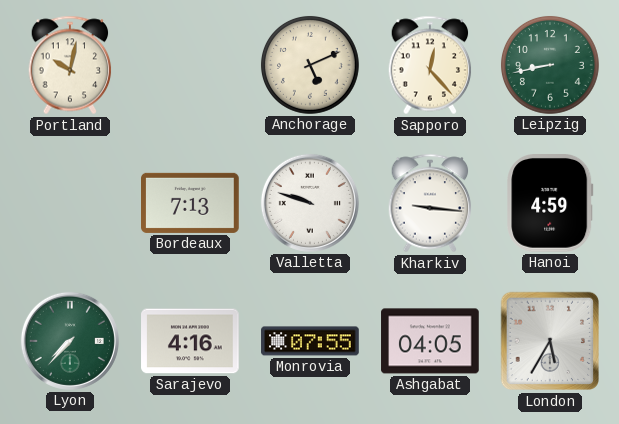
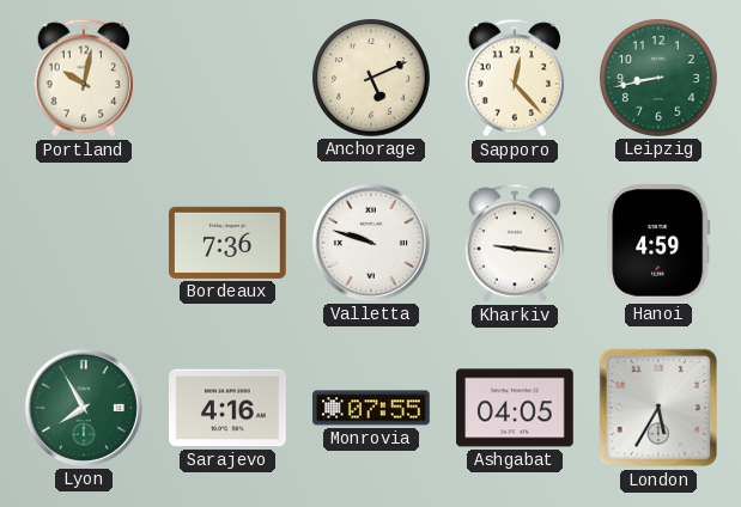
Bordeaux: 7:13 -> 7:36
Lyon: 7:37 -> 7:55
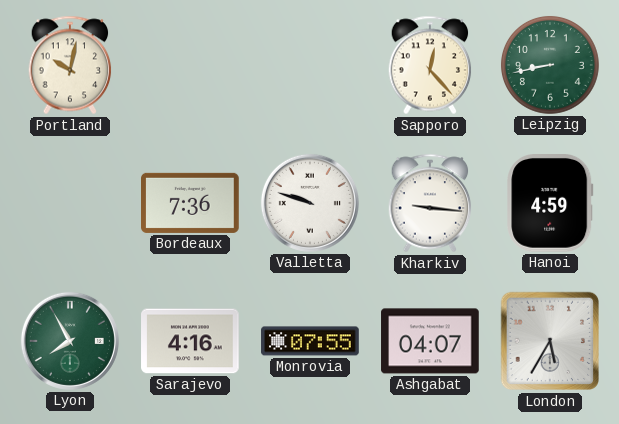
Anchorage: 5:11 -> none
Ashgabat: 04:05 -> 04:07
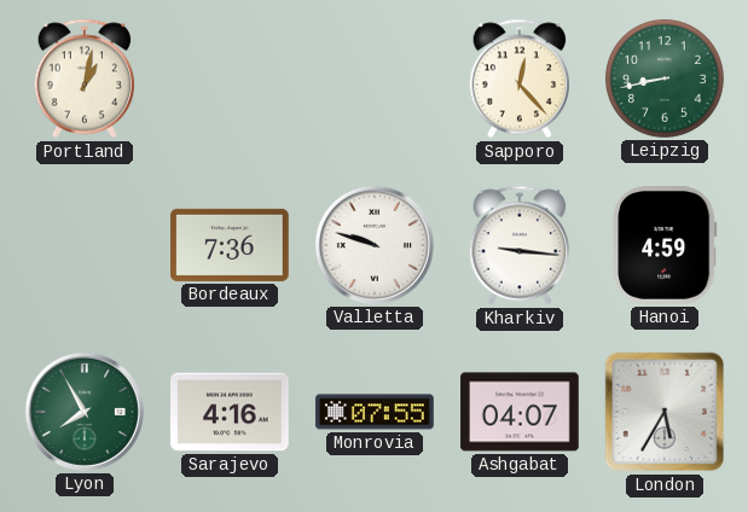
Portland: 10:02 -> 1:02
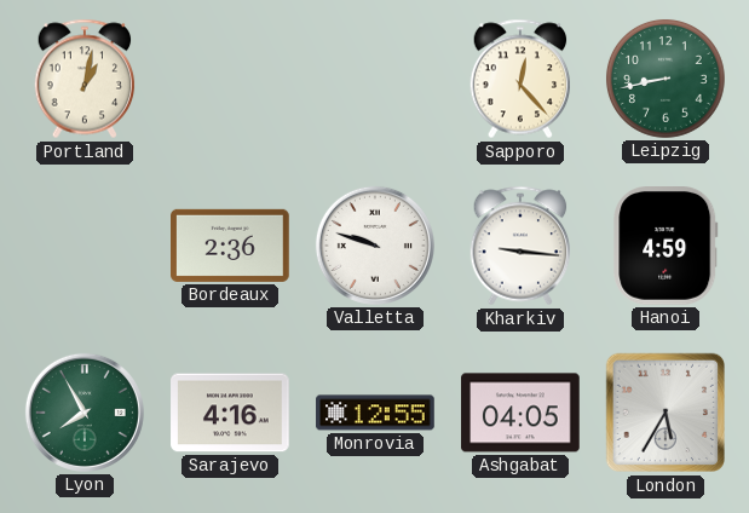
Bordeaux: 7:36 -> 2:36
Monrovia: 07:55 -> 12:55
Ashgabat: 04:07 -> 04:05
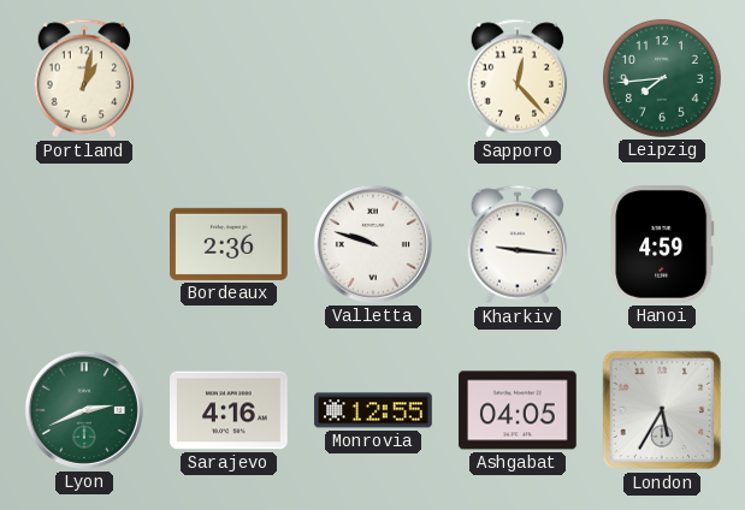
Leipzig: 8:43 -> 7:44
Lyon: 7:55 -> 2:41
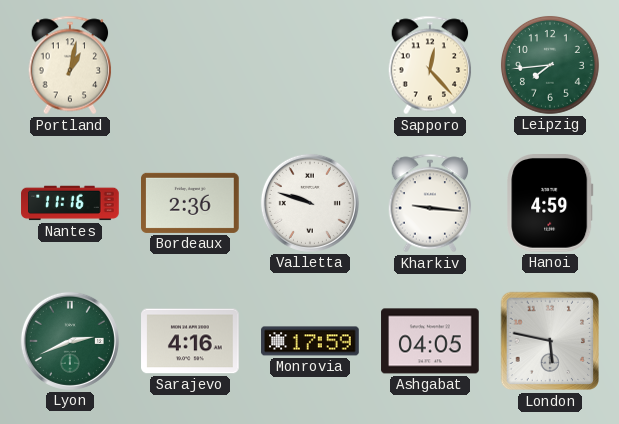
Nantes: none -> 11:16
Monrovia: 12:55 -> 17:59
London: 5:35 -> 5:47
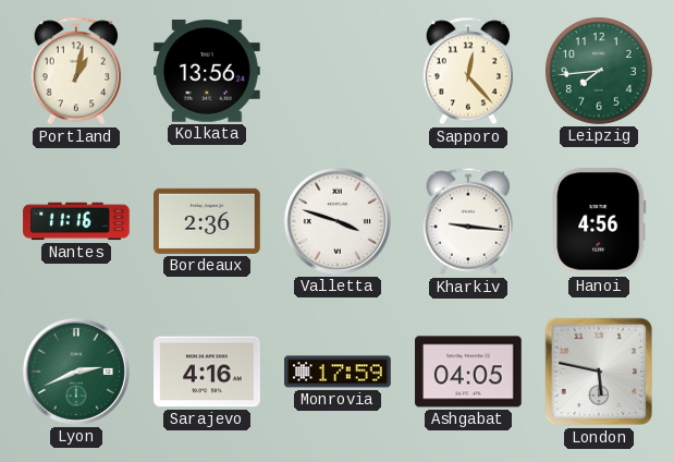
Kolkata: none -> 13:56
Valletta: 9:48 -> 3:48
Hanoi: 4:59 -> 4:56
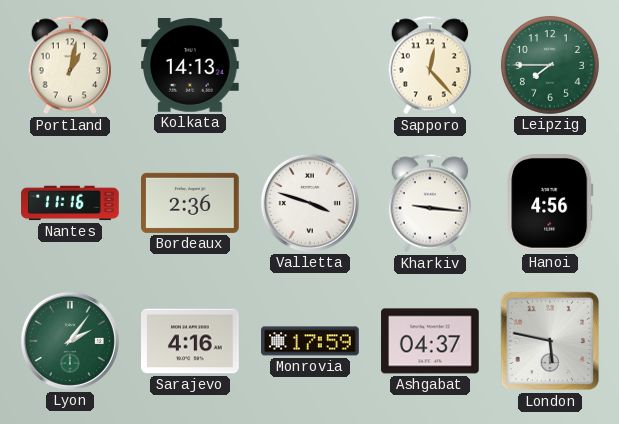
Kolkata: 13:56 -> 14:13
Leipzig: 7:44 -> 7:45
Lyon: 2:41 -> 2:06
Ashgabat: 04:05 -> 04:37
